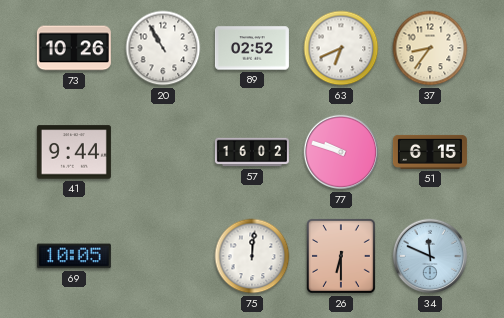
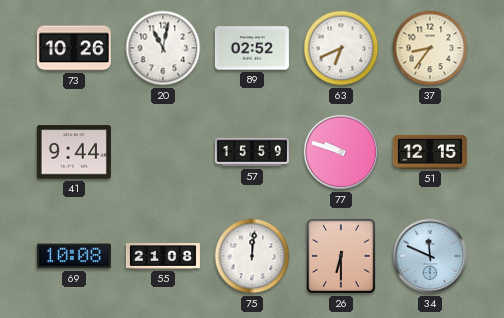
20: 10:55 -> 11:02
57: 16:02 -> 15:59
51: 6:15 -> 12:15
69: 10:05 -> 10:08
55: none -> 21:08
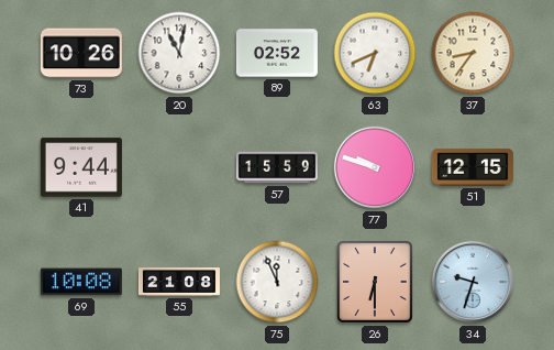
75: 12:01 -> 11:56
34: 11:49 -> 9:33
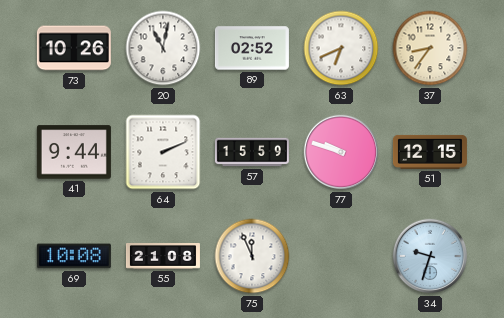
64: none -> 2:11
26: 6:30 -> none
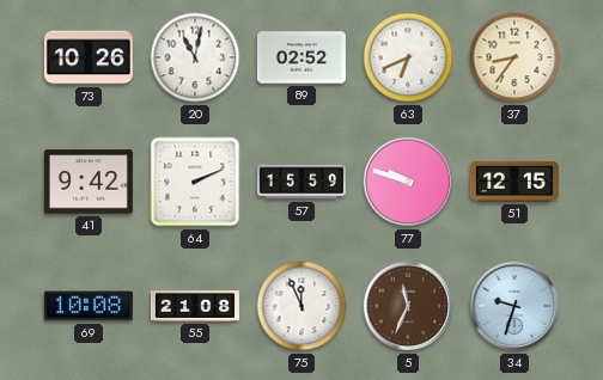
41: 9:44 -> 9:42
5: none -> 11:34
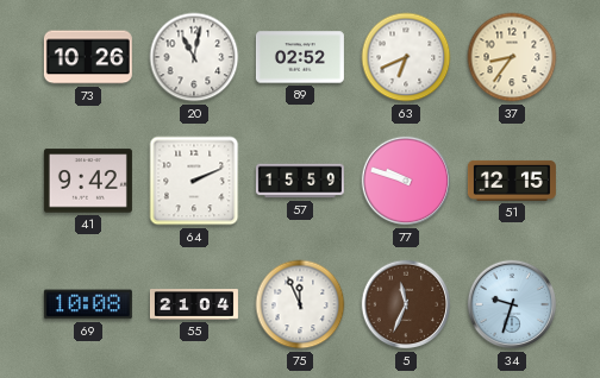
55: 21:08 -> 21:04
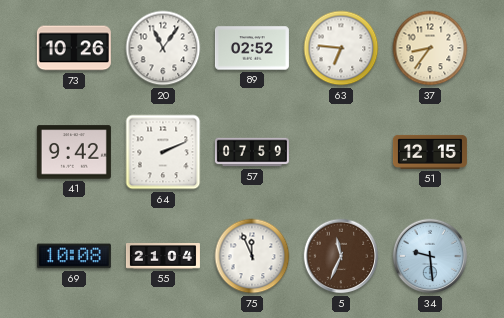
20: 11:02 -> 11:06
63: 6:41 -> 6:46
57: 15:59 -> 07:59
77: 9:48 -> none
34: 9:33 -> 9:29
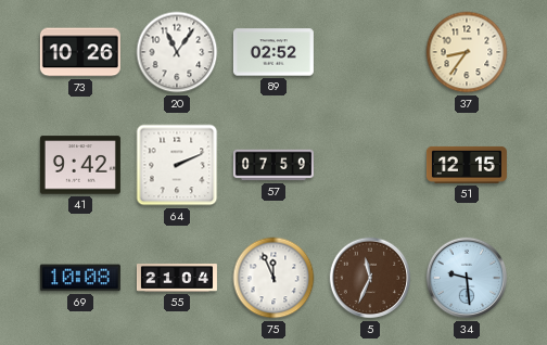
63: 6:46 -> none
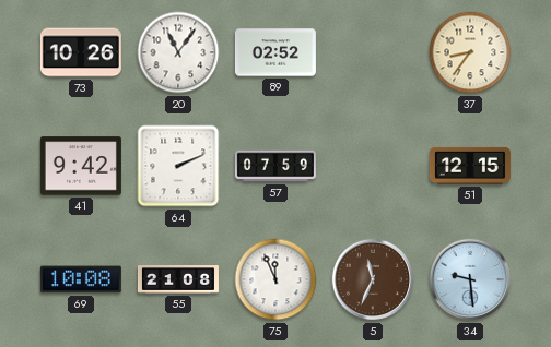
55: 21:04 -> 21:08
